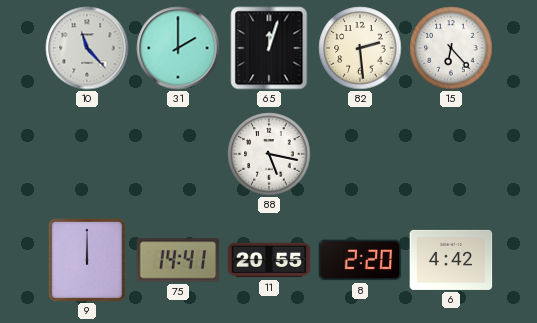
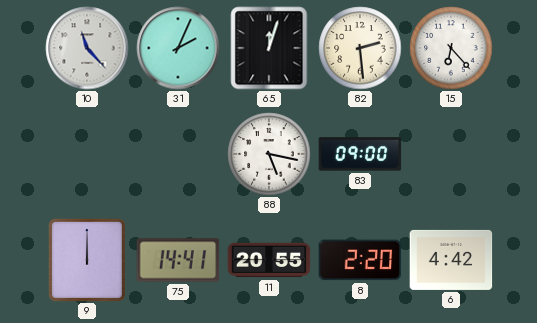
31: 2:00 -> 2:04
83: none -> 09:00
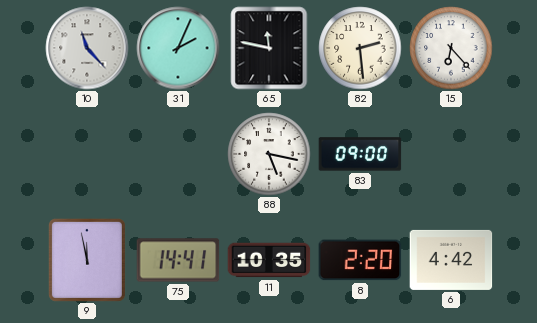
65: 12:03 -> 11:47
9: 12:00 -> 11:58
11: 20:55 -> 10:35
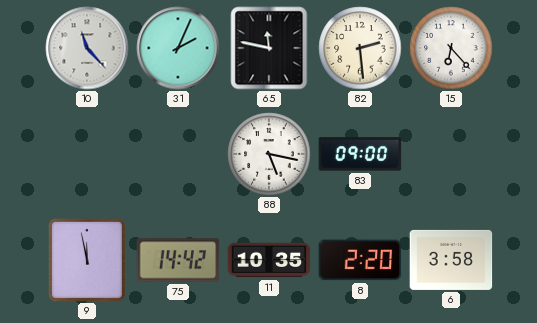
75: 14:41 -> 14:42
6: 4:42 -> 3:58
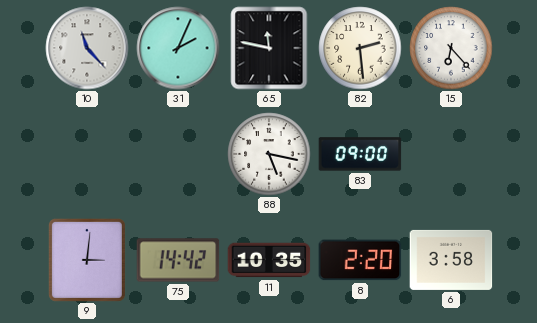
9: 11:58 -> 3:01
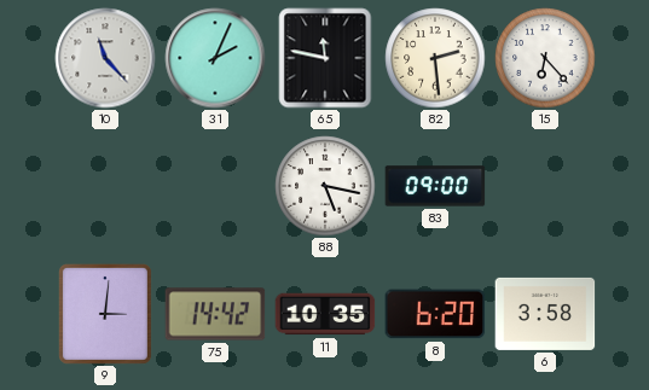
8: 2:20 -> 6:20
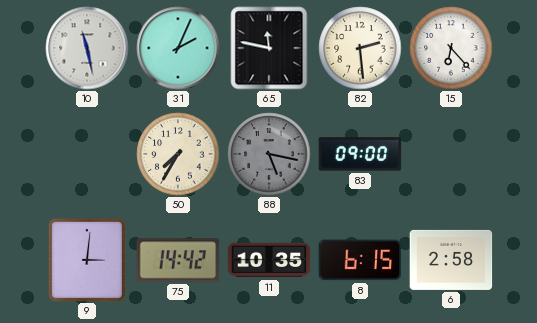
10: 11:23 -> 11:28
50: none -> 7:35
88 dial: white -> grey
8: 6:20 -> 6:15
6: 3:58 -> 2:58
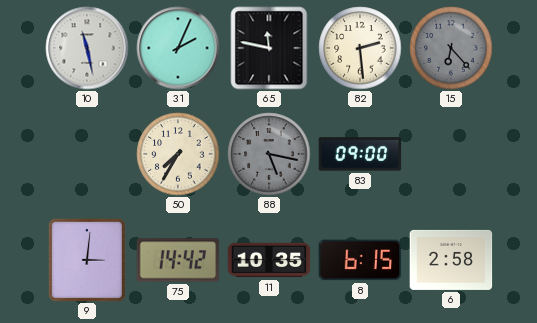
15 dial: white -> grey
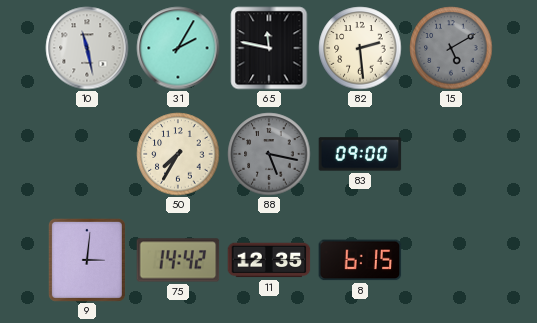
31: 2:04 -> 2:05
15: 6:23 -> 5:10
11: 10:35 -> 12:35
6: 2:58 -> none
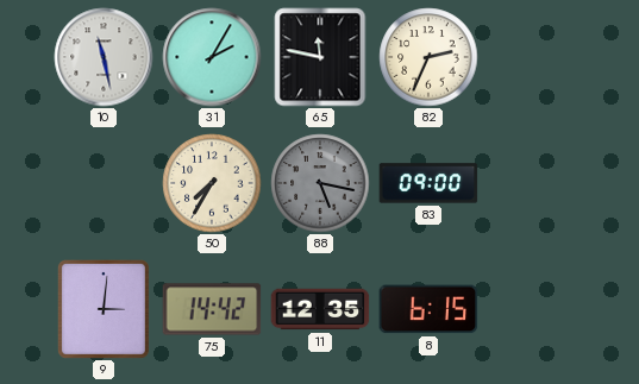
82: 2:29 -> 2:34
15: 5:10 -> none
